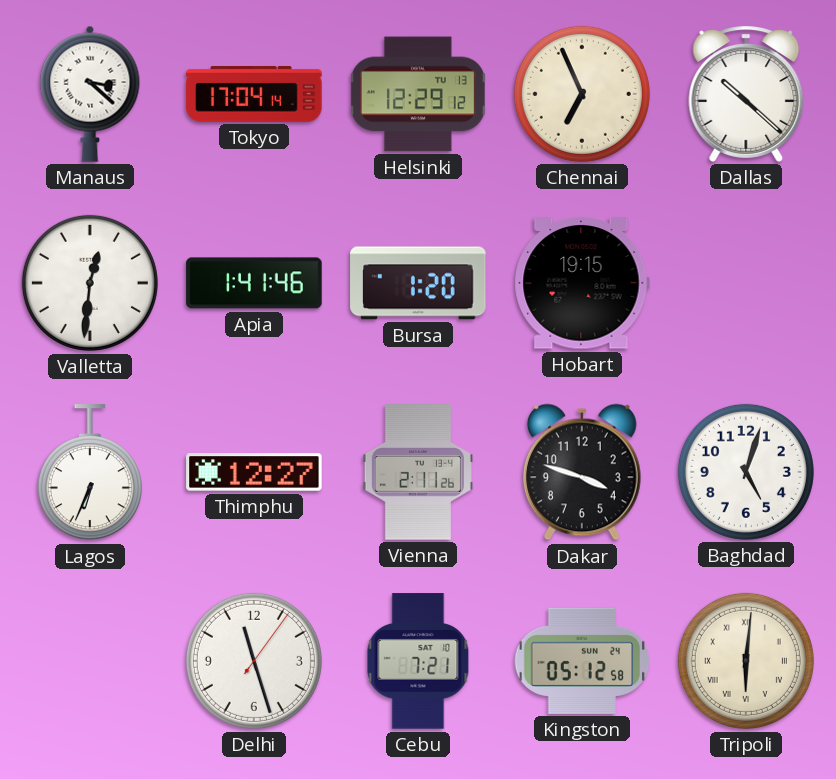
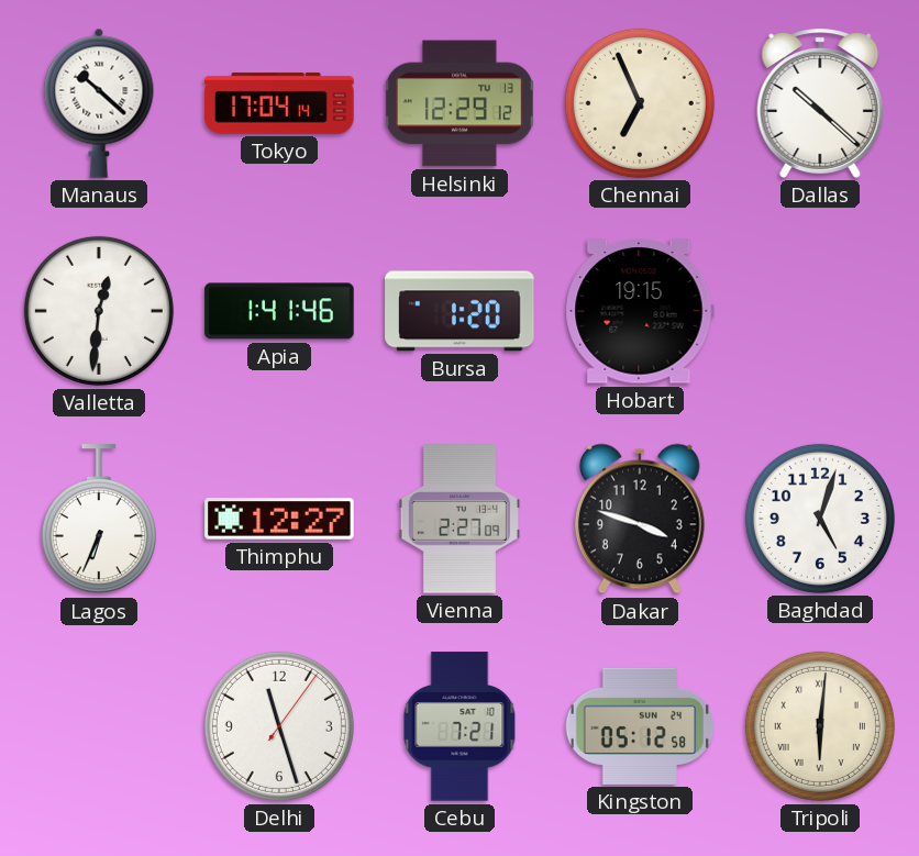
Manaus: 3:22 -> 10:22
Vienna: 2:11 -> 2:27
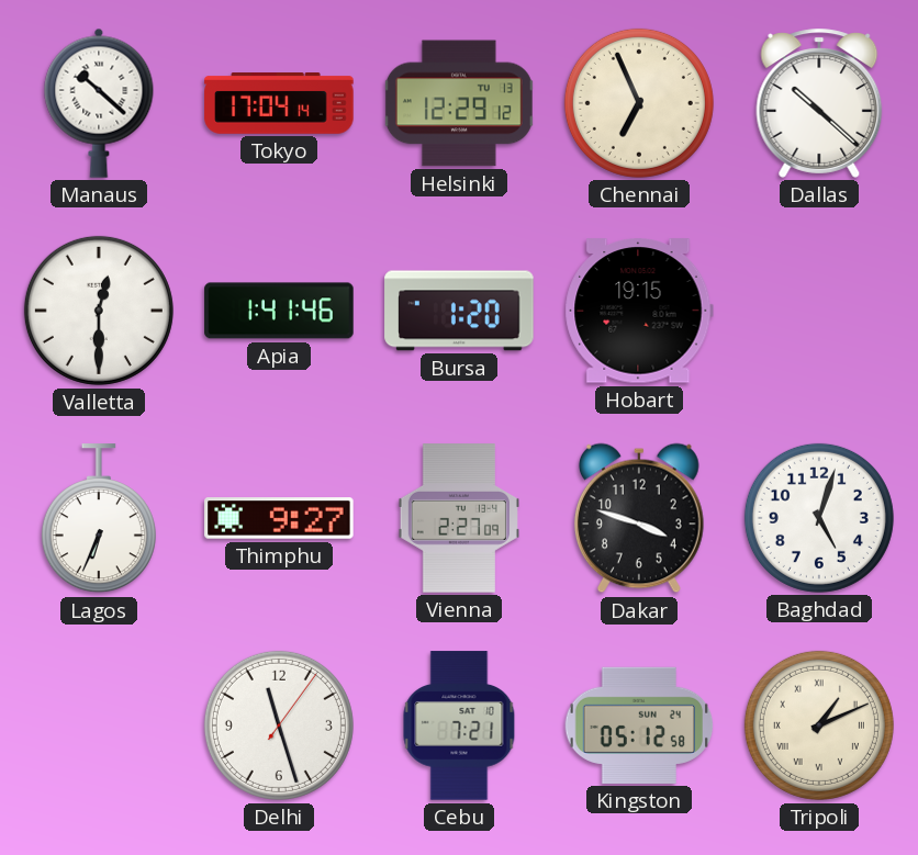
Valletta: 12:31 -> 12:30
Thimphu: 12:27 -> 9:27
Tripoli: 6:01 -> 1:11
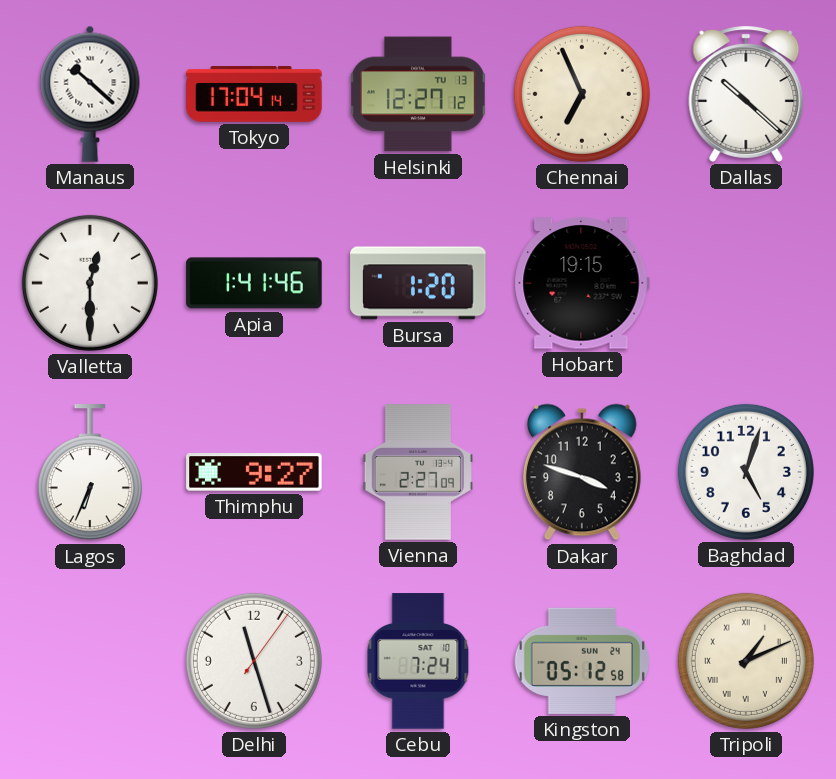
Helsinki: 12:29 -> 12:27
Cebu: 7:21 -> 7:24
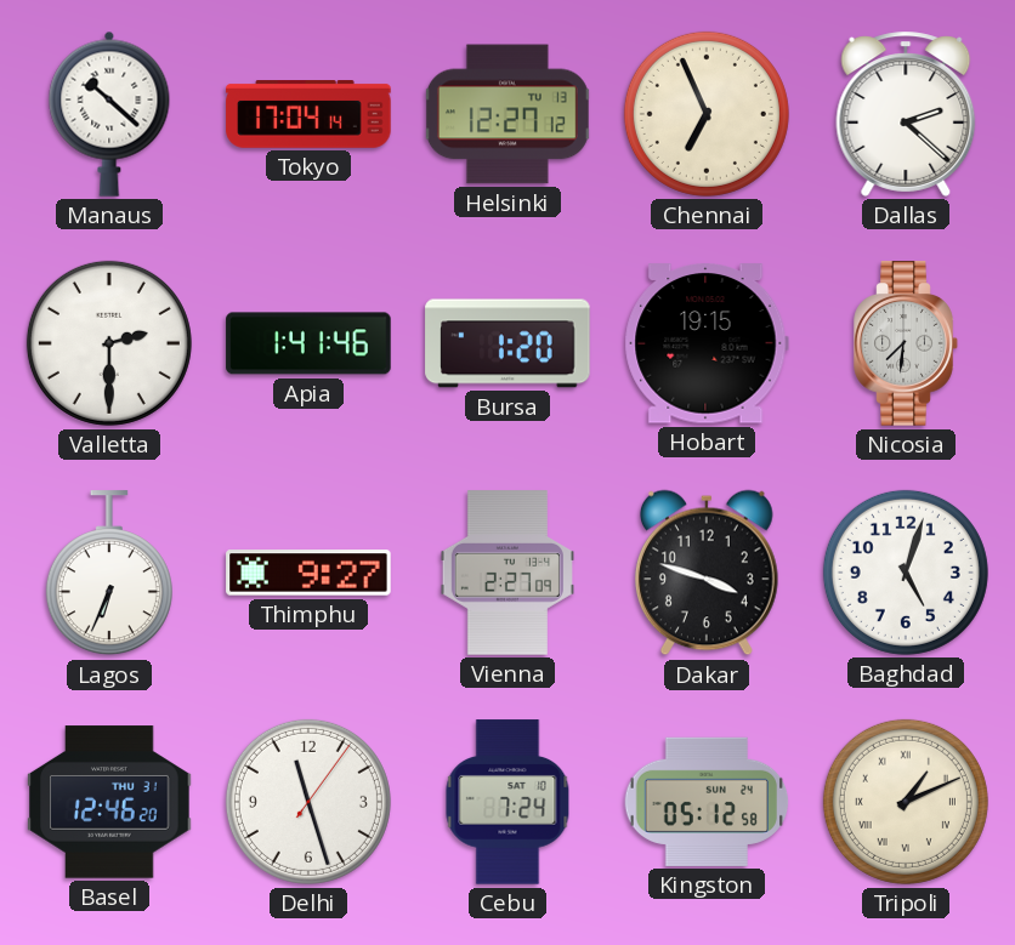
Dallas: 10:22 -> 2:22
Valletta: 12:30 -> 2:30
Nicosia: none -> 7:31
Basel: none -> 12:46
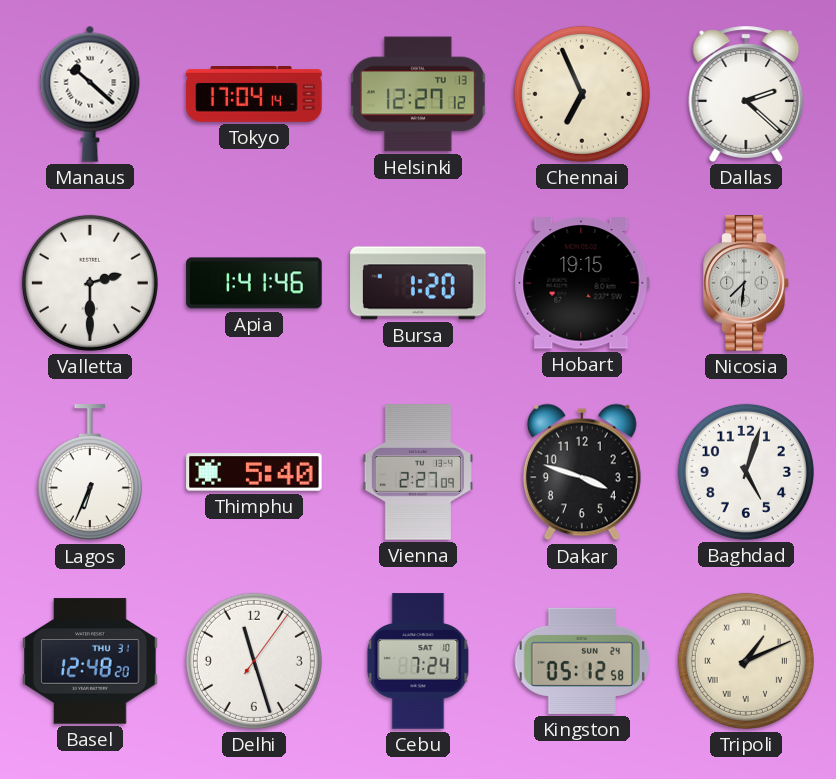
Thimphu: 9:27 -> 5:40
Basel: 12:46 -> 12:48
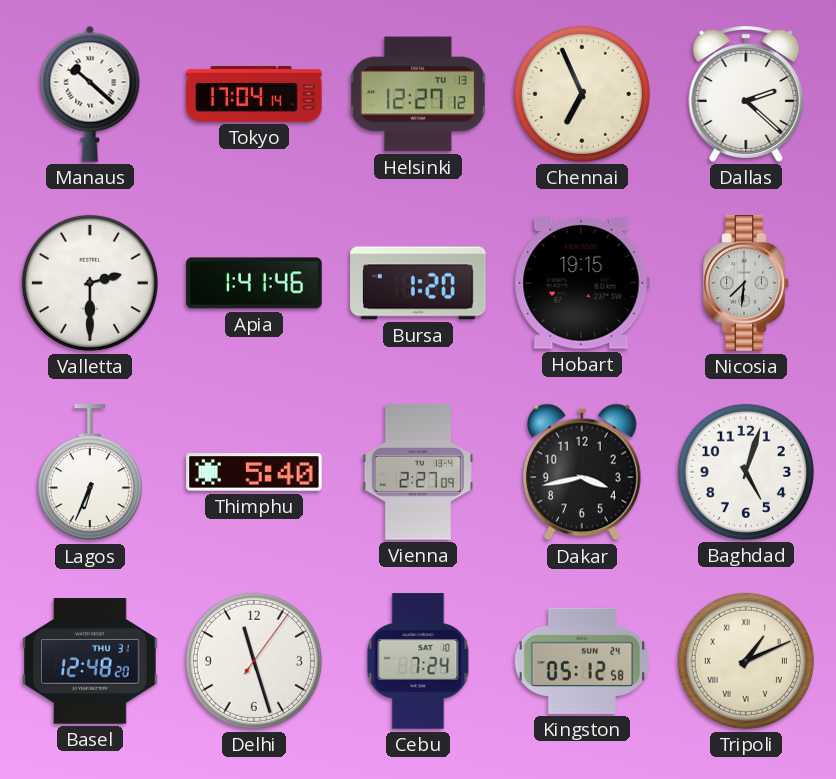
Dakar: 3:48 -> 3:43
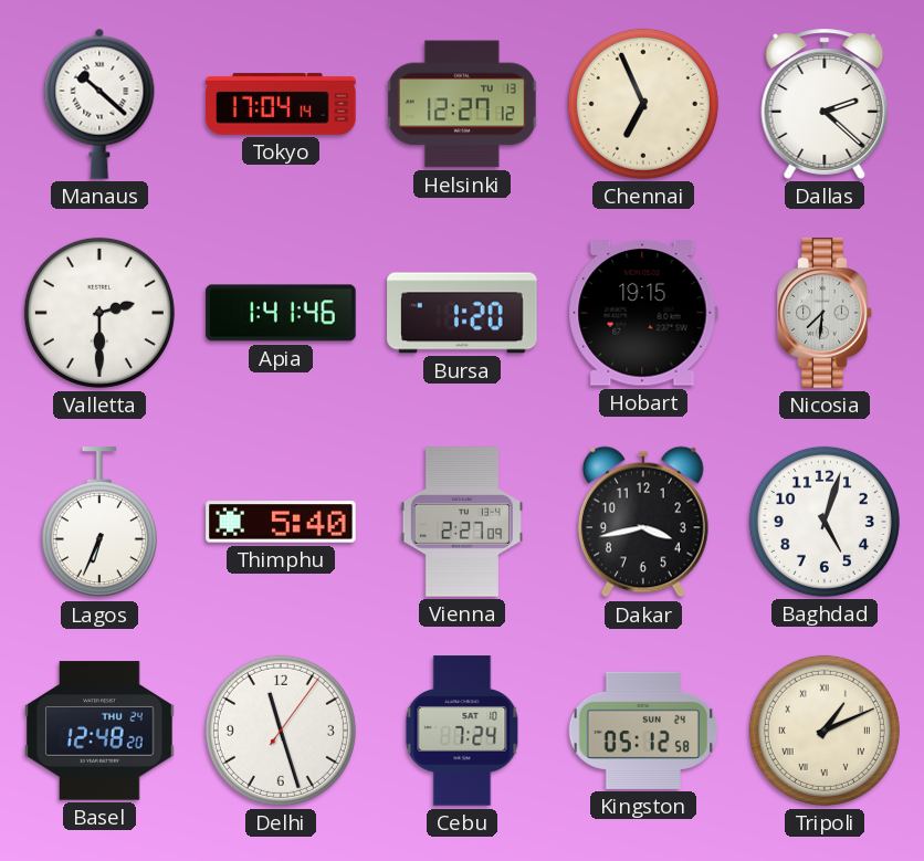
Basel date: THU 31 -> THU 24
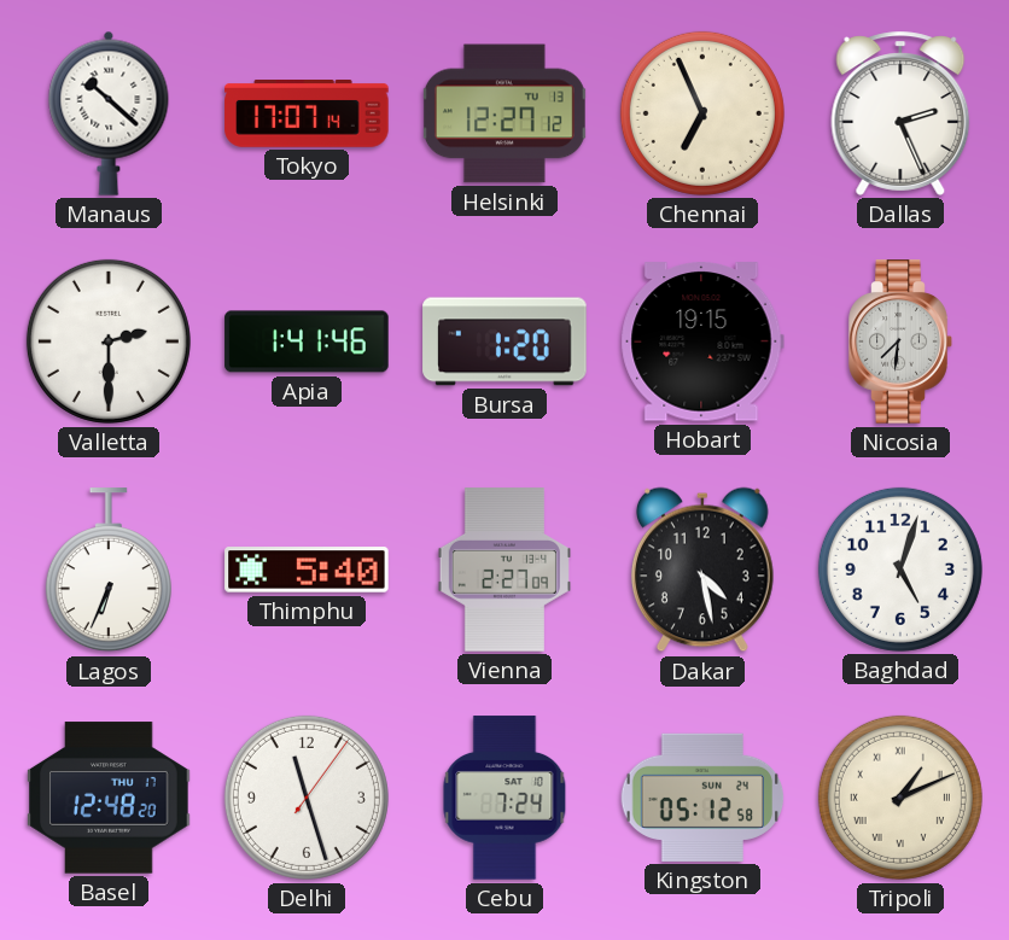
Tokyo: 17:04 -> 17:07
Dallas: 2:22 -> 2:26
Dakar: 3:43 -> 4:28
Basel date: THU 24 -> THU 17
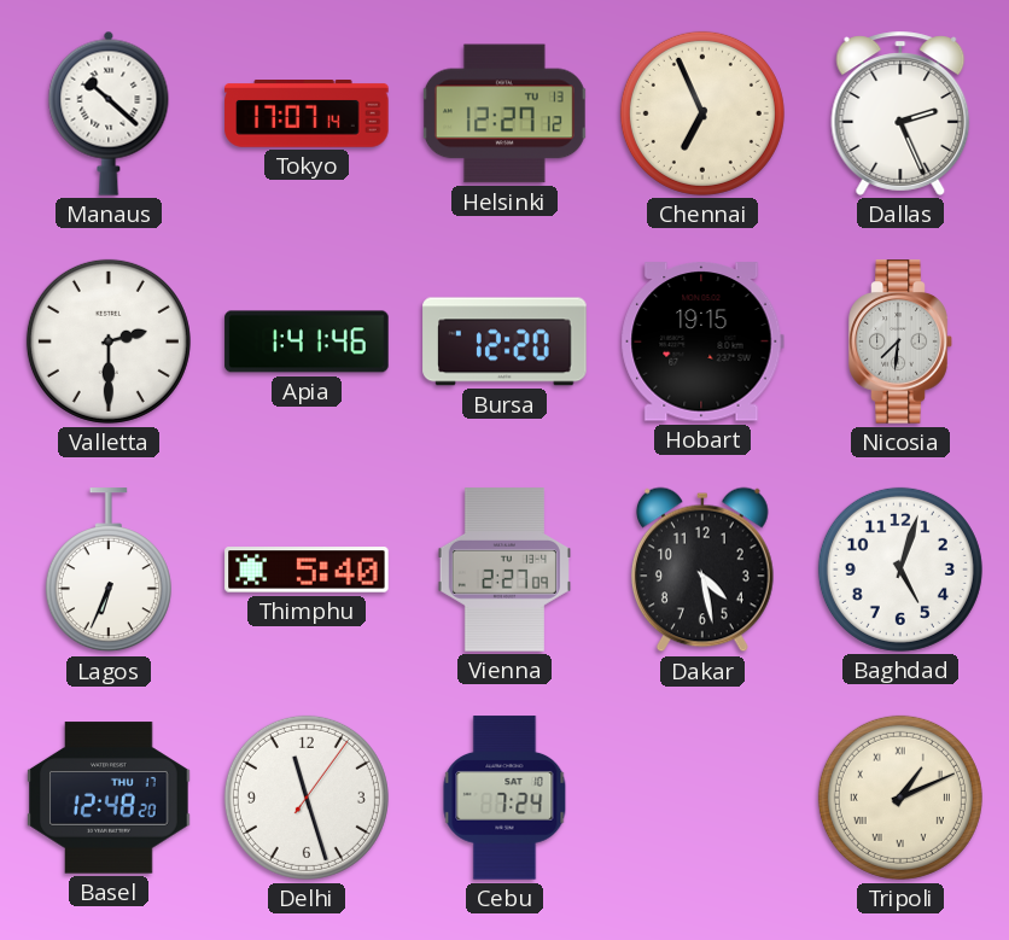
Bursa: 1:20 -> 12:20
Kingston: 05:12 -> none
